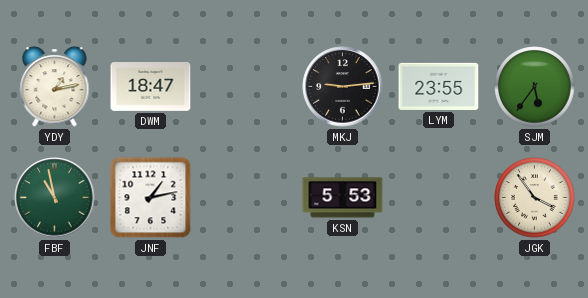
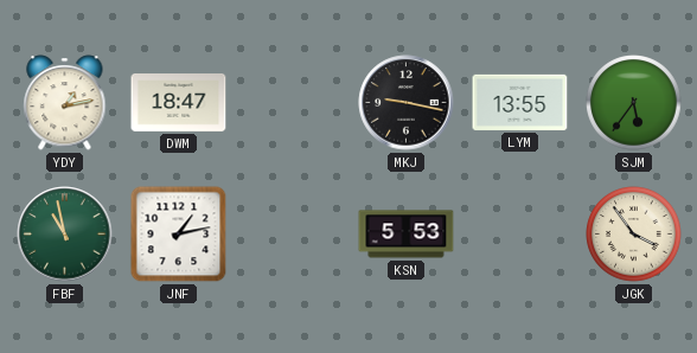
MKJ: 9:14 -> 9:17
LYM: 23:55 -> 13:55
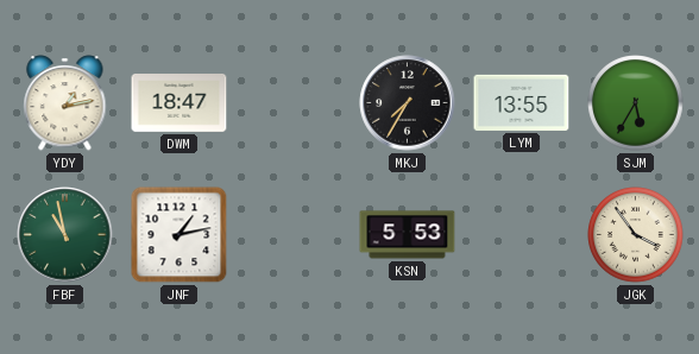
MKJ: 9:17 -> 7:35
SJM: 5:36 -> 5:35
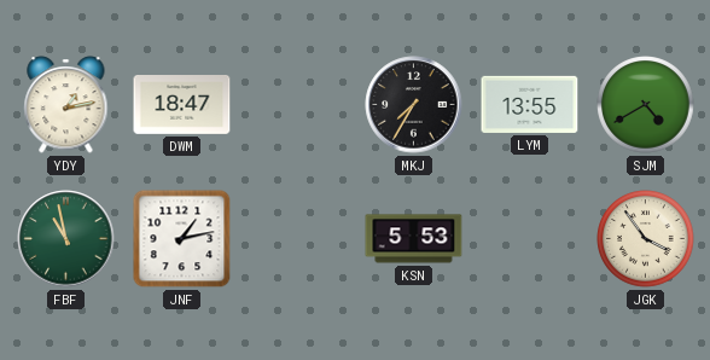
SJM: 5:35 -> 4:40
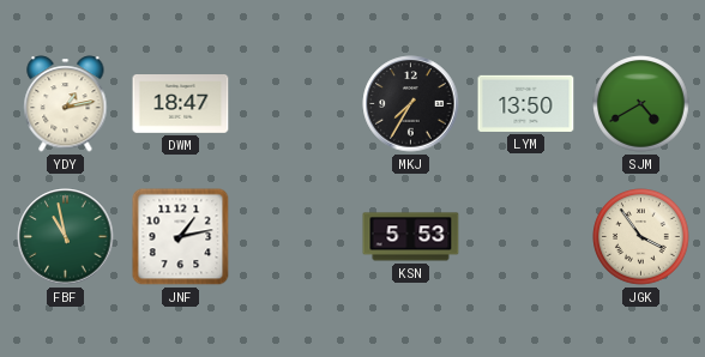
LYM: 13:55 -> 13:50
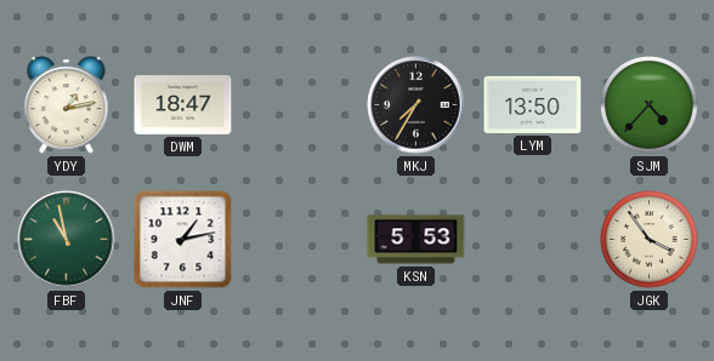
SJM: 4:40 -> 4:37
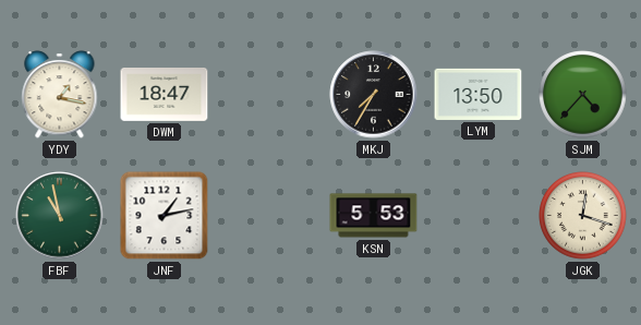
YDY: 1:13 -> 1:17
JGK: 3:54 -> 12:18
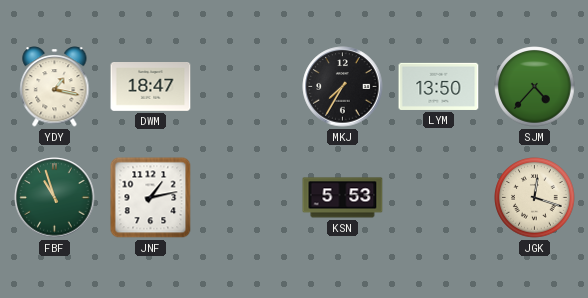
FBF: 10:58 -> 10:57
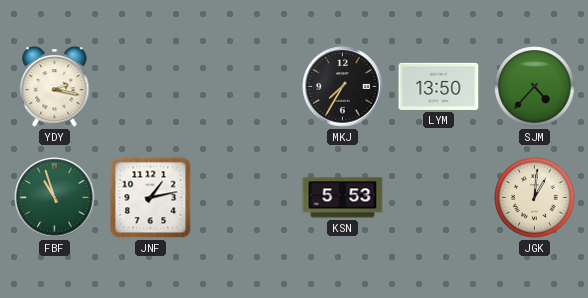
YDY: 1:17 -> 2:17
DWM: 18:47 -> none
JGK: 12:18 -> 1:01
